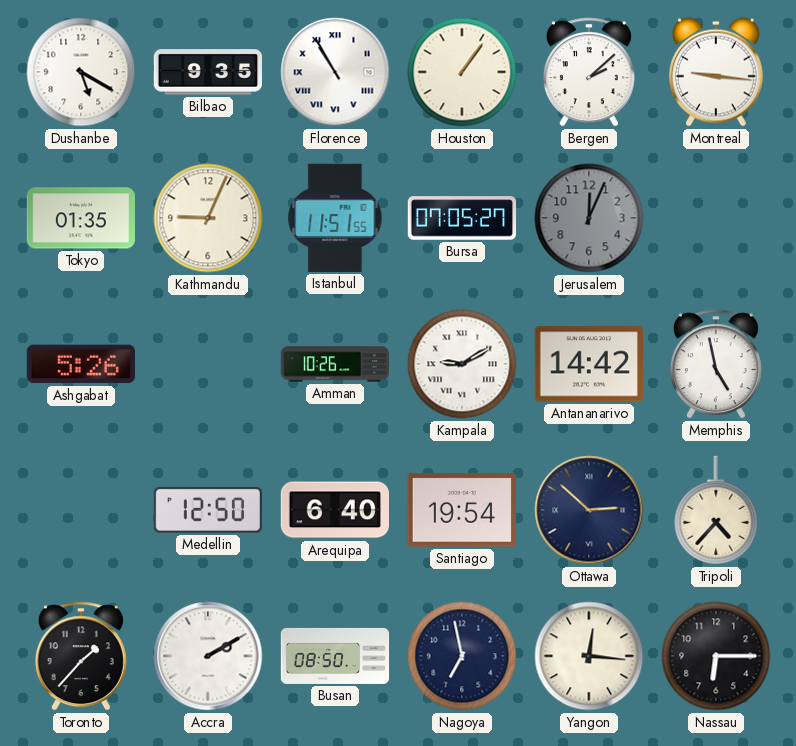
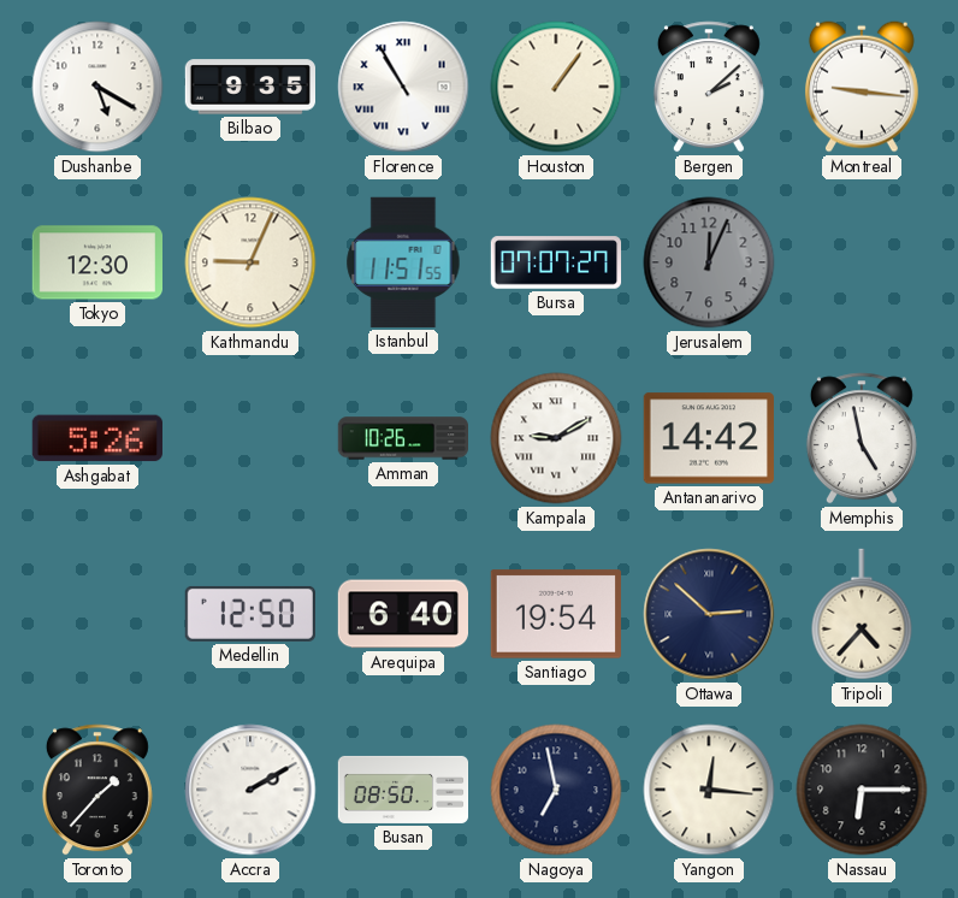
Tokyo: 01:35 -> 12:30
Bursa: 07:05 -> 07:07
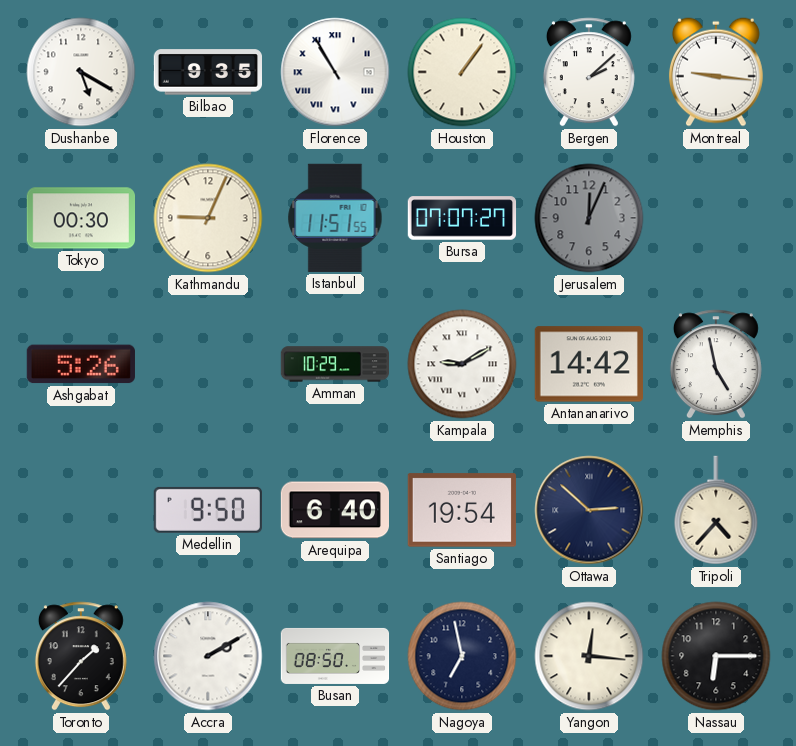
Tokyo: 12:30 -> 00:30
Amman: 10:26 -> 10:29
Medellin: 12:50 -> 9:50
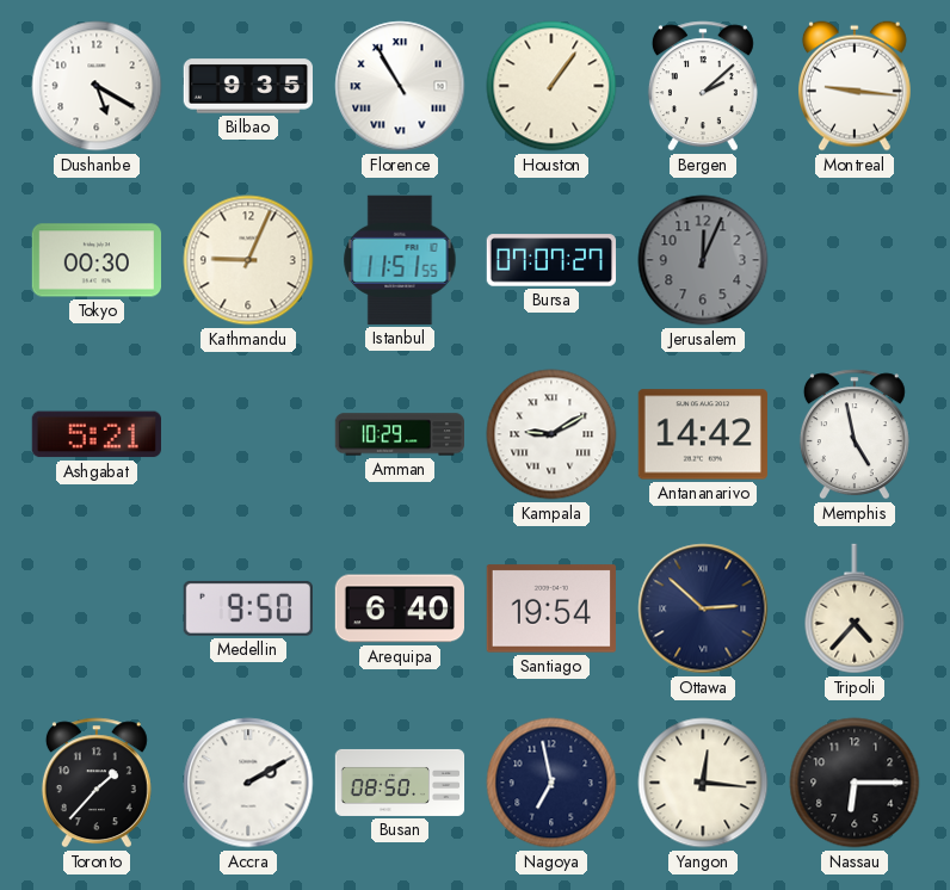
Ashgabat: 5:26 -> 5:21
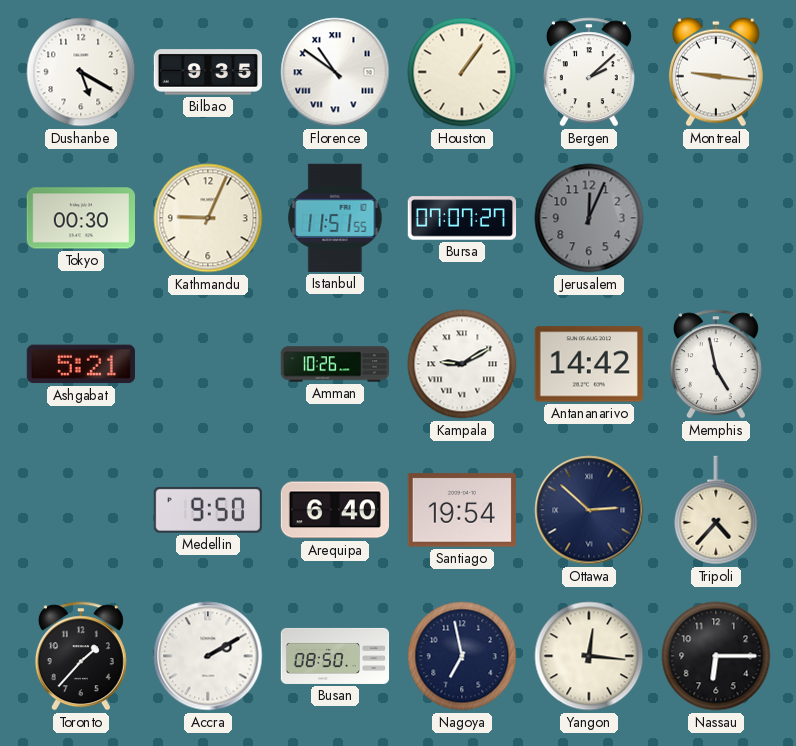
Florence: 10:55 -> 10:51
Amman: 10:29 -> 10:26
